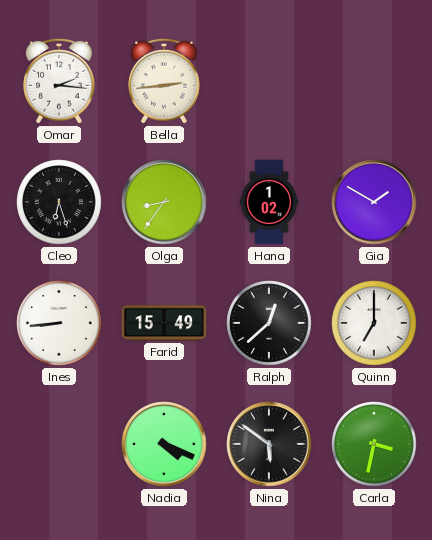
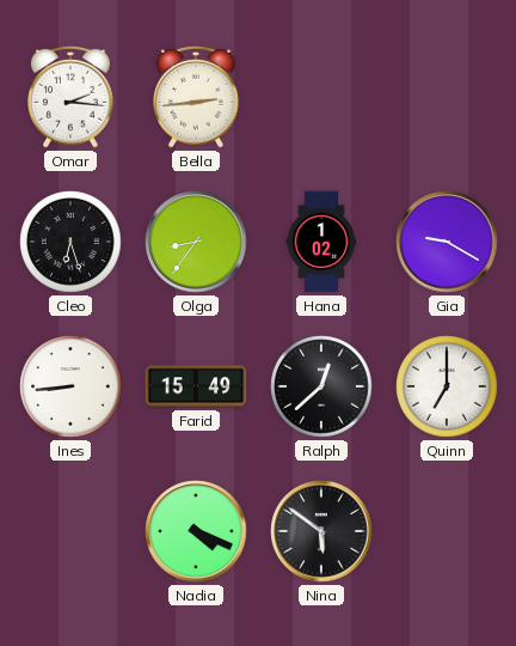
Gia: 1:50 -> 9:20
Carla: 3:32 -> none
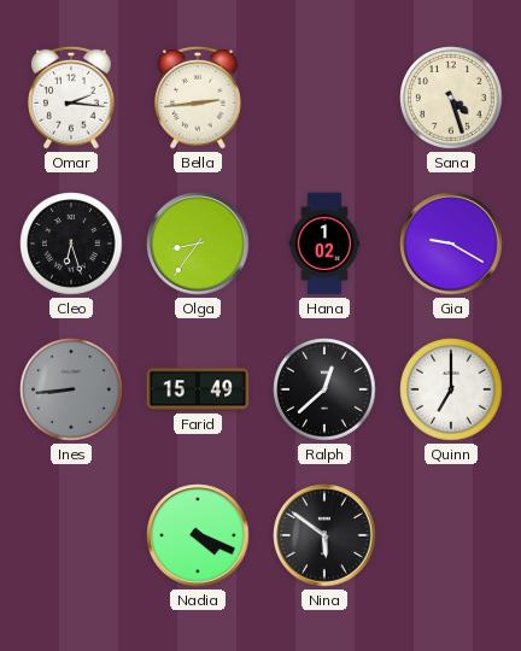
Sana: none -> 4:27
Ines dial: white -> grey
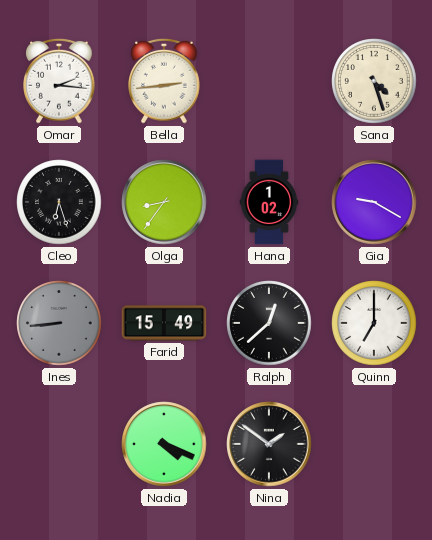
Nina: 5:51 -> 1:51
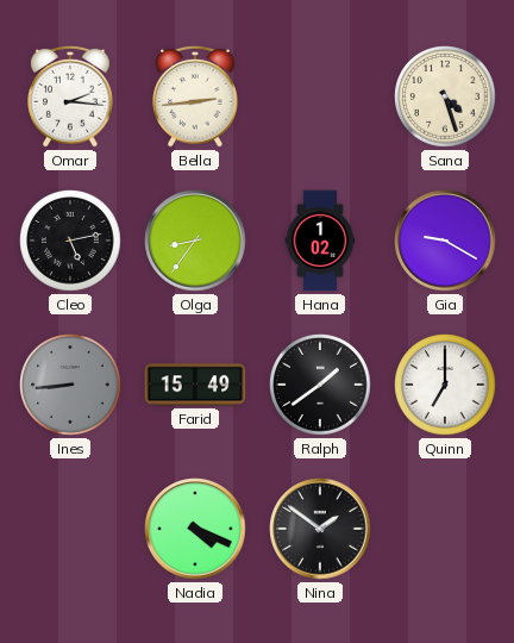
Cleo: 6:27 -> 5:13
Ralph: 12:38 -> 1:39
